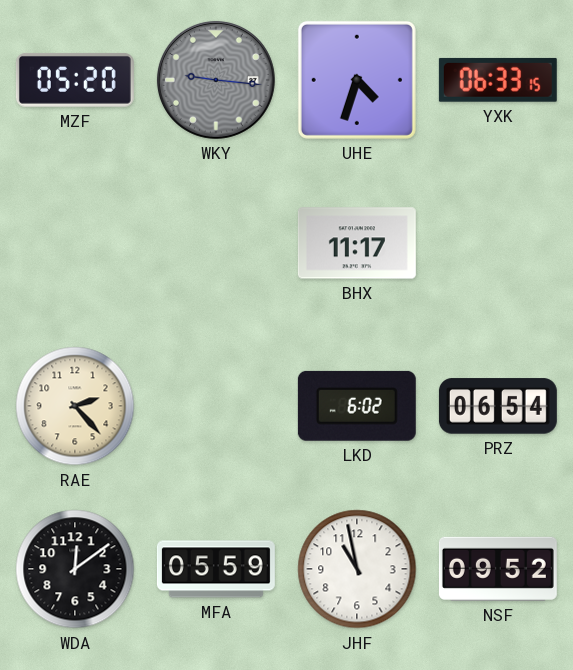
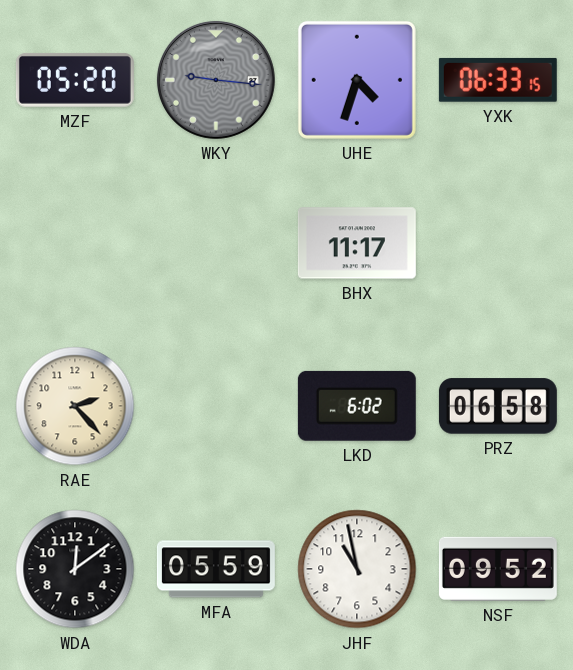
PRZ: 06:54 -> 06:58
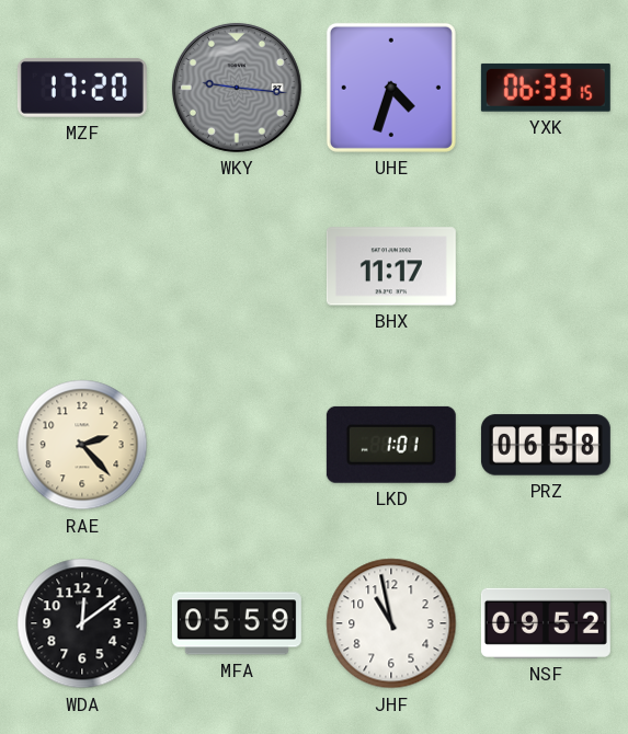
MZF: 05:20 -> 17:20
LKD: 6:02 -> 1:01
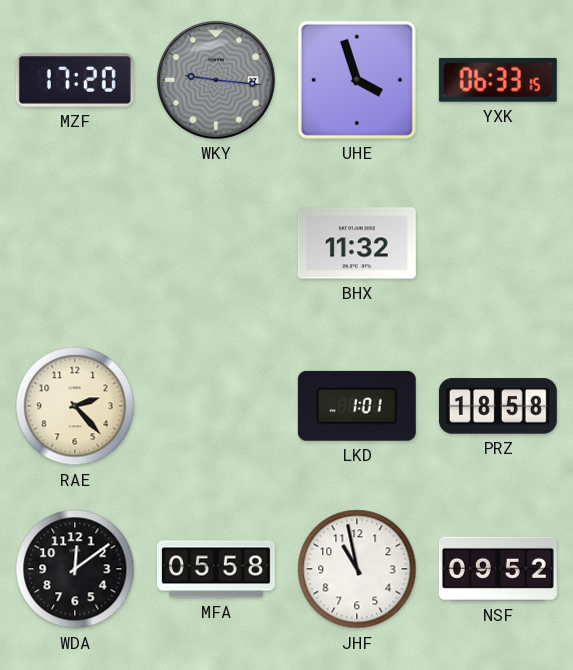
UHE: 4:33 -> 3:57
BHX: 11:17 -> 11:32
PRZ: 06:58 -> 18:58
MFA: 05:59 -> 05:58
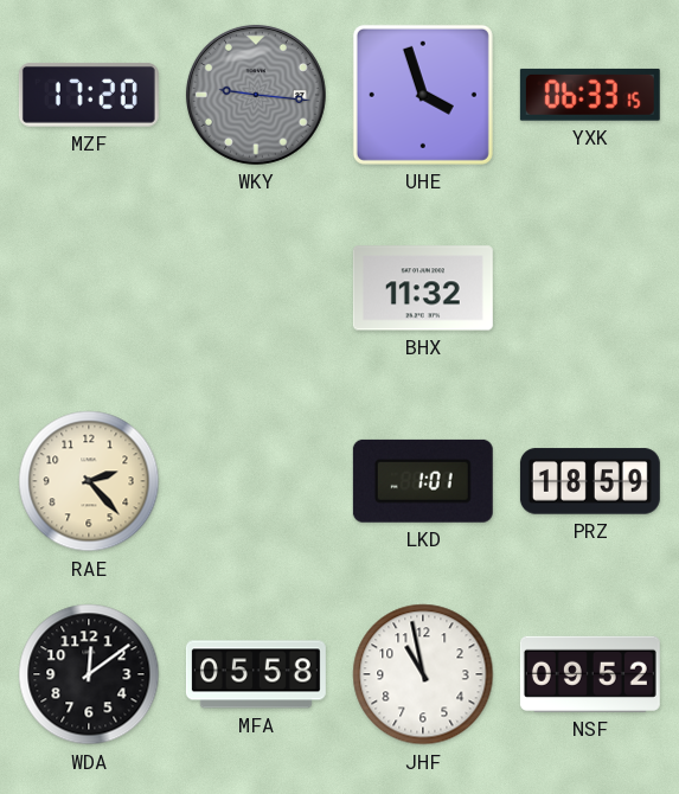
PRZ: 18:58 -> 18:59
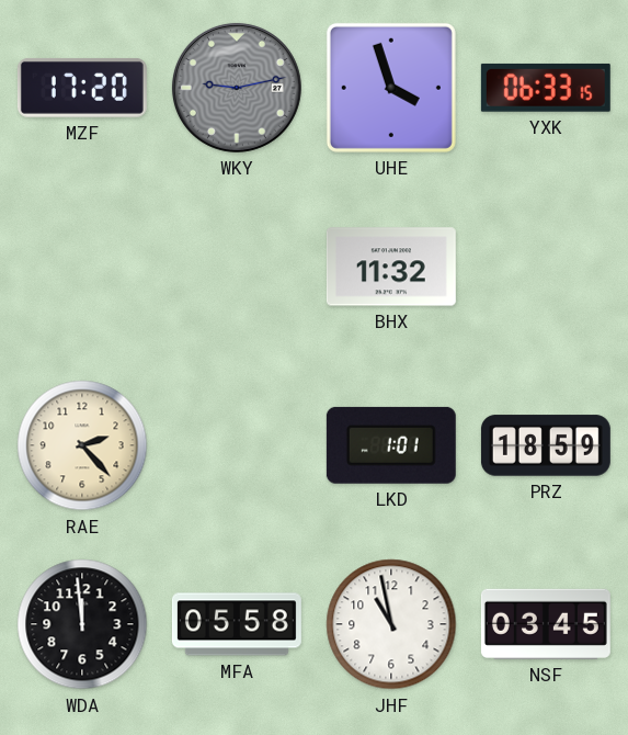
WKY: 9:16 -> 9:13
WDA: 12:09 -> 11:59
NSF: 09:52 -> 03:45
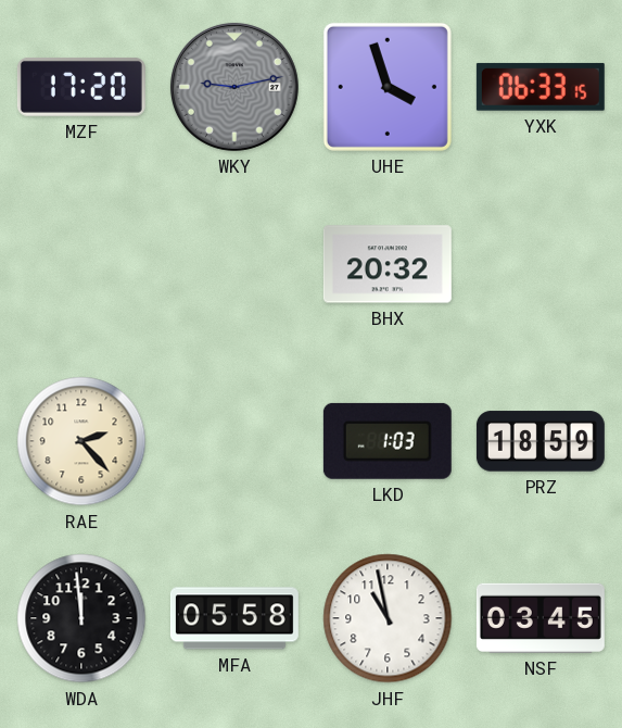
BHX: 11:32 -> 20:32
LKD: 1:01 -> 1:03
